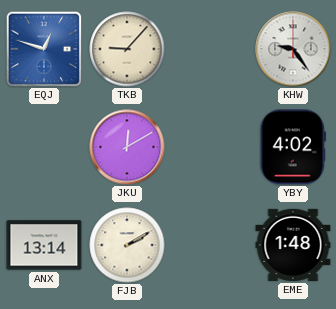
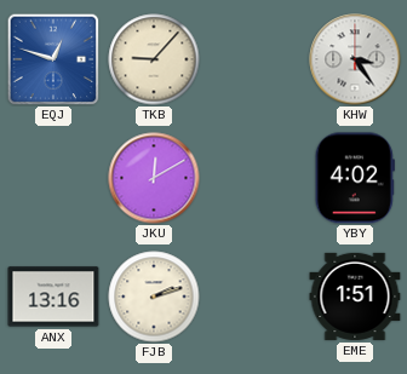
KHW: 9:24 -> 3:24
ANX: 13:14 -> 13:16
FJB: 2:10 -> 2:12
EME: 1:48 -> 1:51
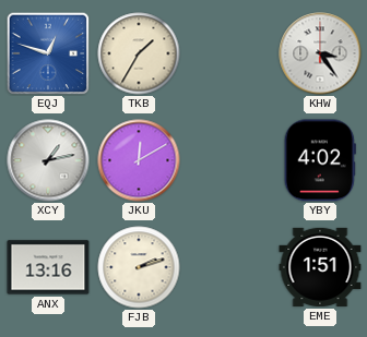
TKB: 9:07 -> 1:35
XCY: none -> 1:13
